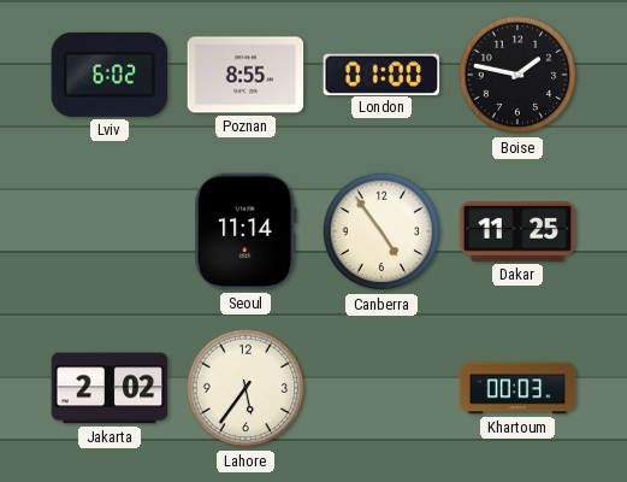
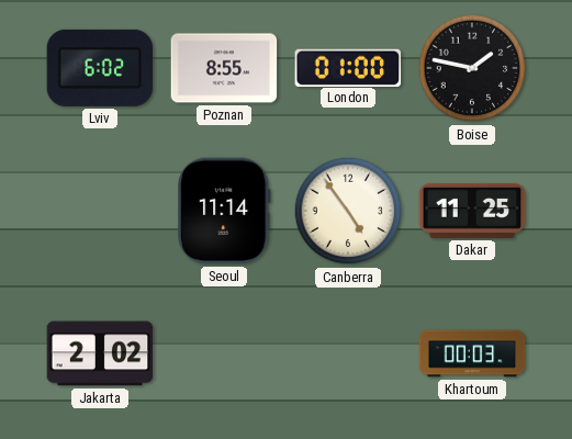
Lahore: 5:36 -> none
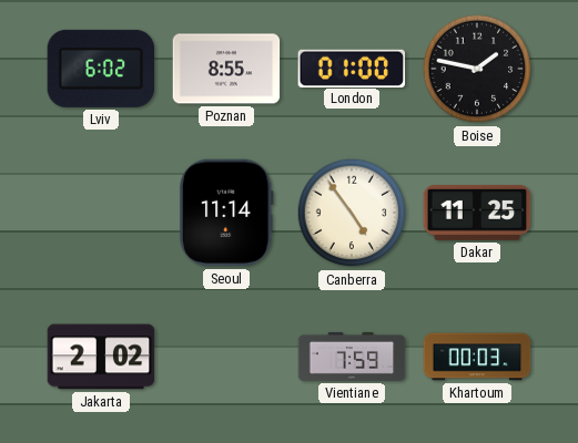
Vientiane: none -> 7:59
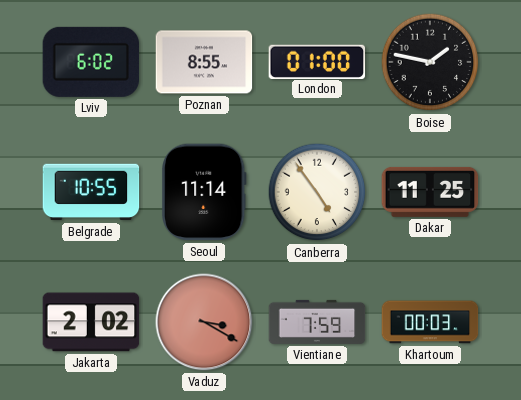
Belgrade: none -> 10:55
Vaduz: none -> 3:20
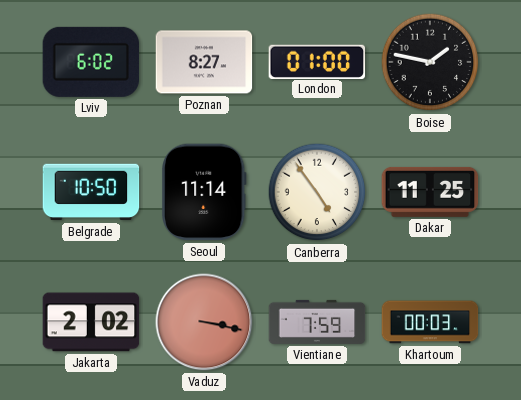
Poznan: 8:55 -> 8:27
Belgrade: 10:55 -> 10:50
Vaduz: 3:20 -> 3:17
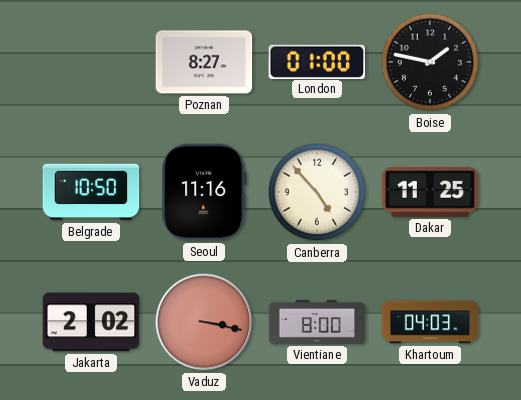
Lviv: 6:02 -> none
Seoul: 11:14 -> 11:16
Canberra: 4:54 -> 4:53
Vientiane: 7:59 -> 8:00
Khartoum: 00:03 -> 04:03
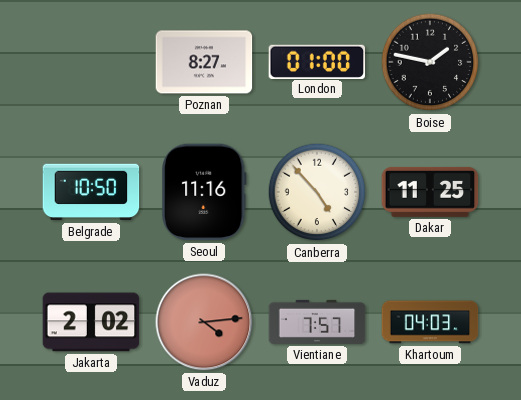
Vaduz: 3:17 -> 4:14
Vientiane: 8:00 -> 7:57
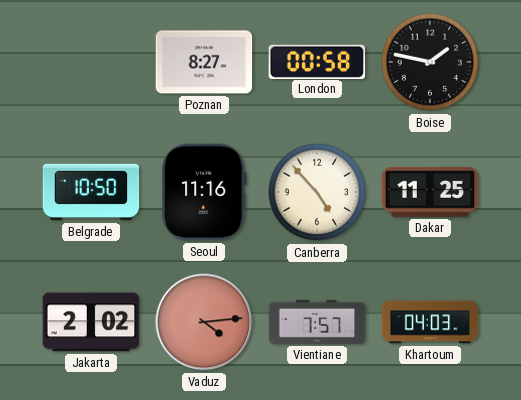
London: 01:00 -> 00:58
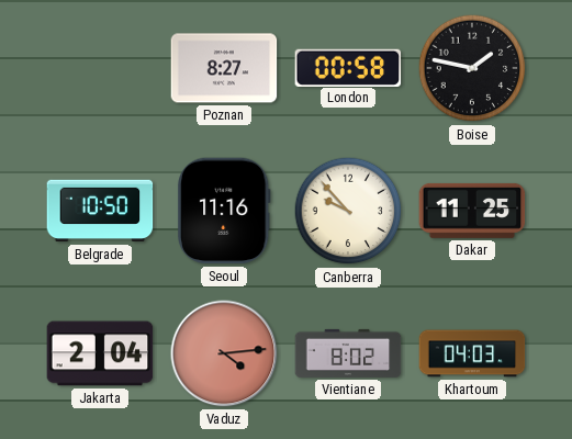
Canberra: 4:53 -> 9:53
Jakarta: 2:02 -> 2:04
Vientiane: 7:57 -> 8:02
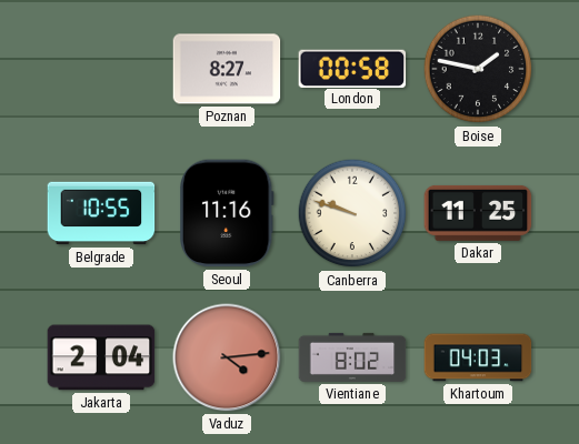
Belgrade: 10:50 -> 10:55
Canberra: 9:53 -> 9:48
